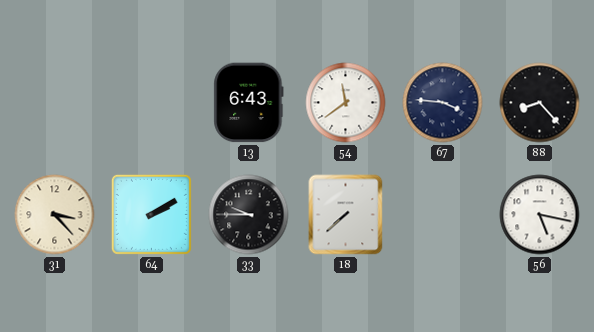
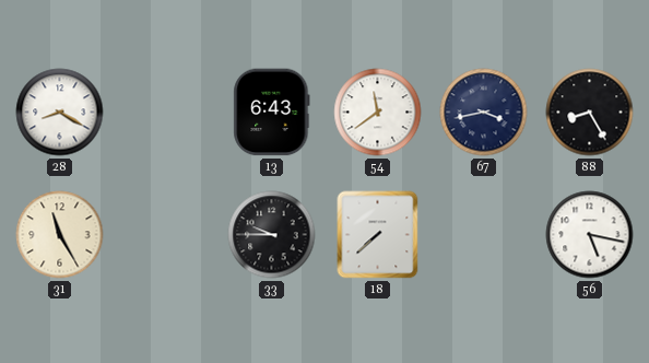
28: none -> 8:20
67: 3:46 -> 3:43
88: 8:23 -> 8:25
31: 3:23 -> 11:25
64: 2:10 -> none
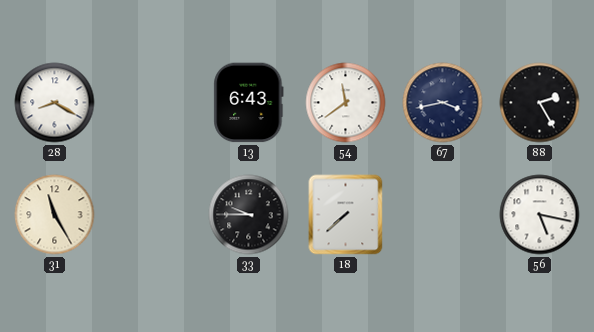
88: 8:25 -> 2:25
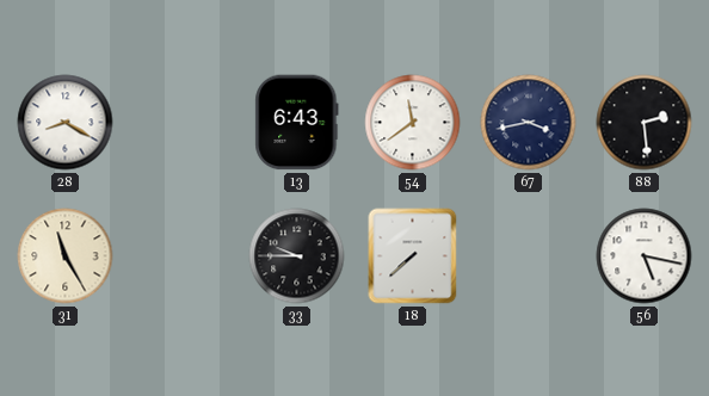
88: 2:25 -> 2:29
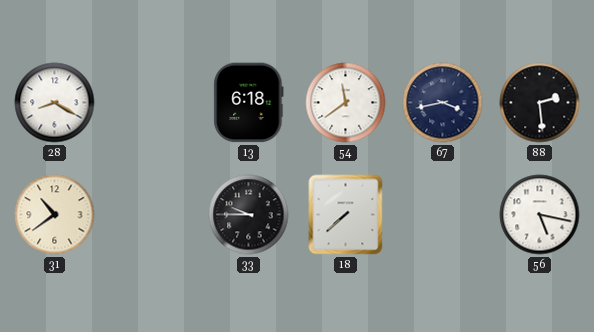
13: 6:43 -> 6:18
31: 11:25 -> 10:39
